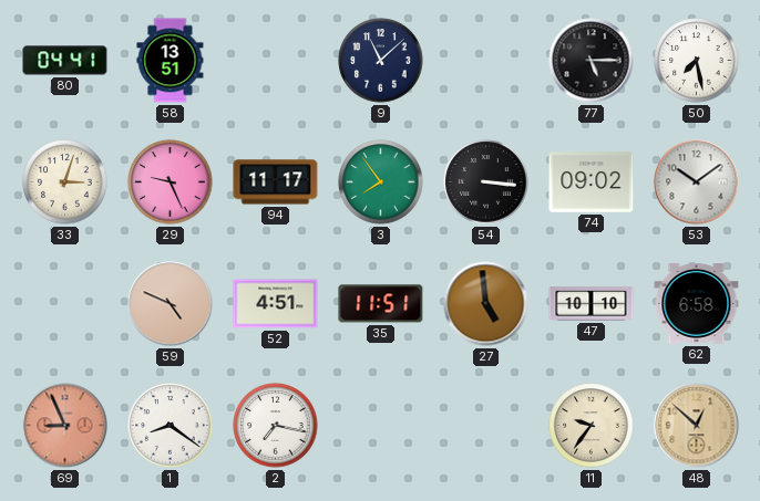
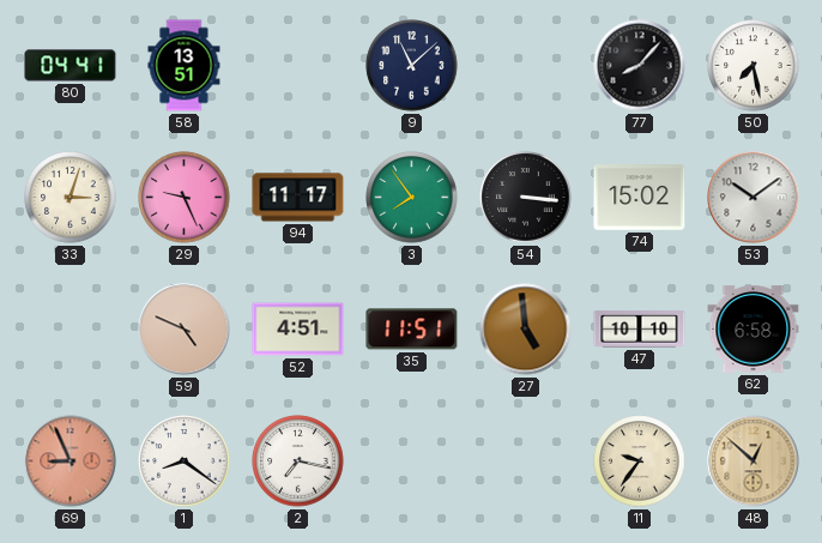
77: 5:15 -> 8:07
74: 09:02 -> 15:02
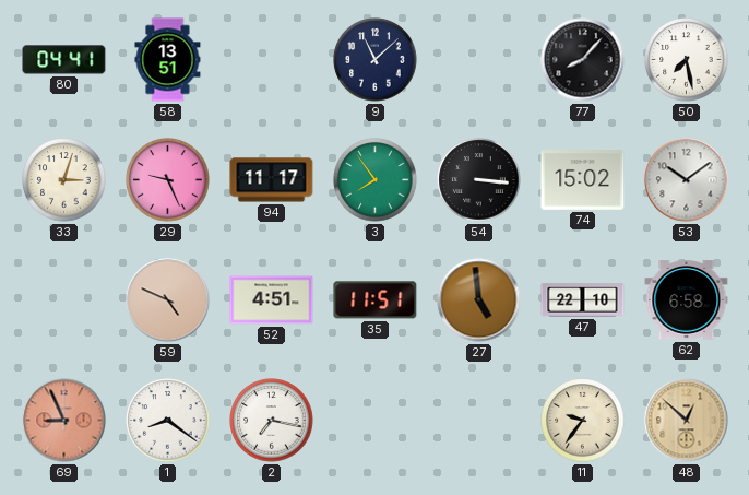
47: 10:10 -> 22:10
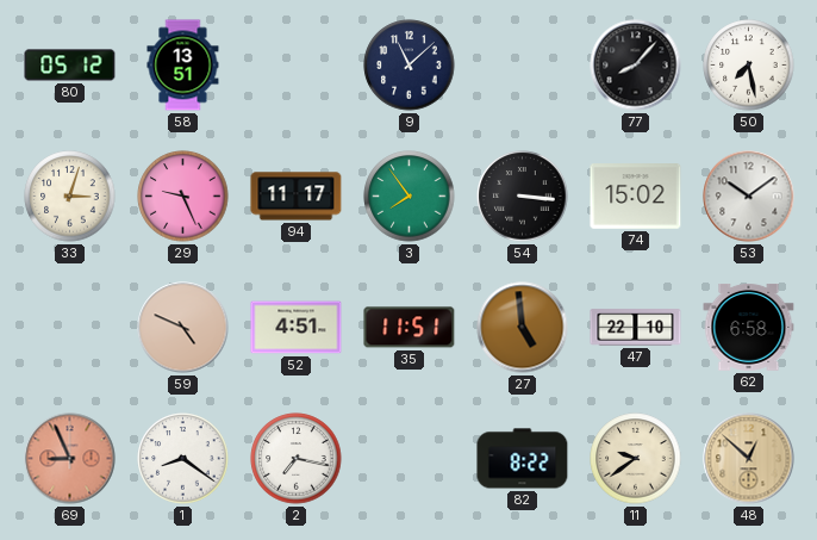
80: 04:41 -> 05:12
82: none -> 8:22
11: 9:36 -> 9:39
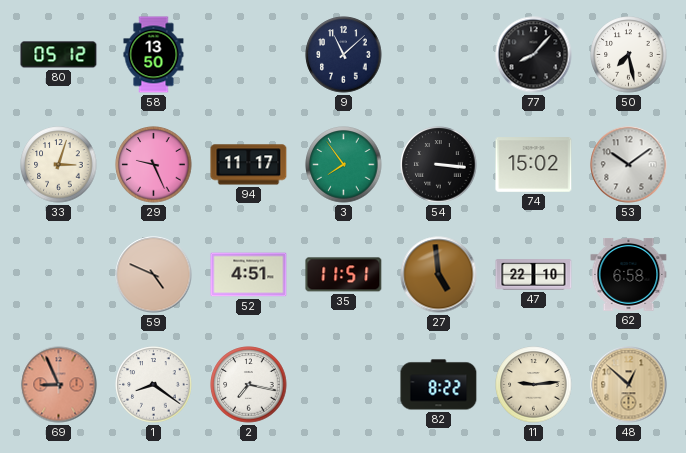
58: 13:51 -> 13:50
11: 9:39 -> 9:14
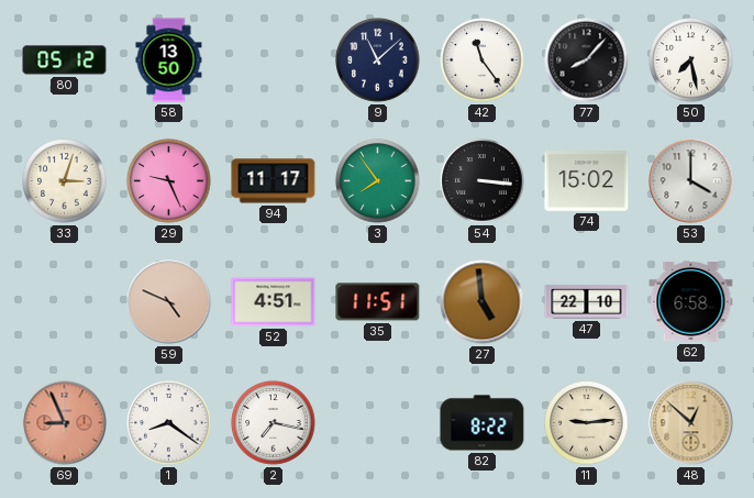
42: none -> 11:24
53: 10:09 -> 4:00
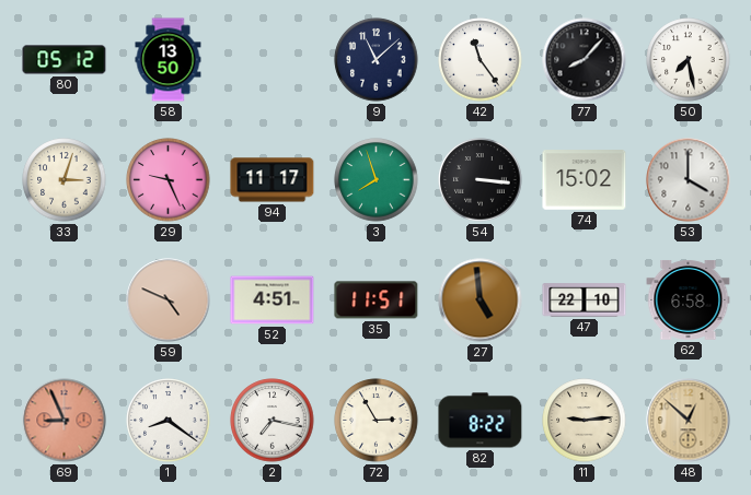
3: 7:54 -> 7:57
72: none -> 2:55
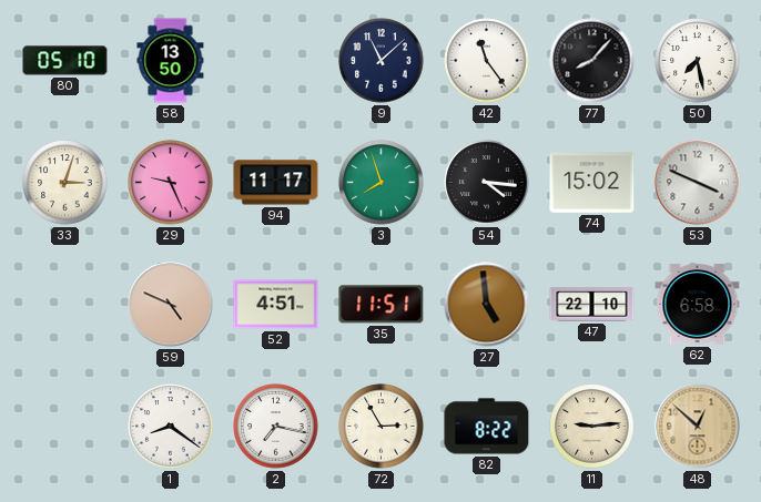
80: 05:12 -> 05:10
54: 3:16 -> 4:16
53: 4:00 -> 3:49
69: 8:56 -> none
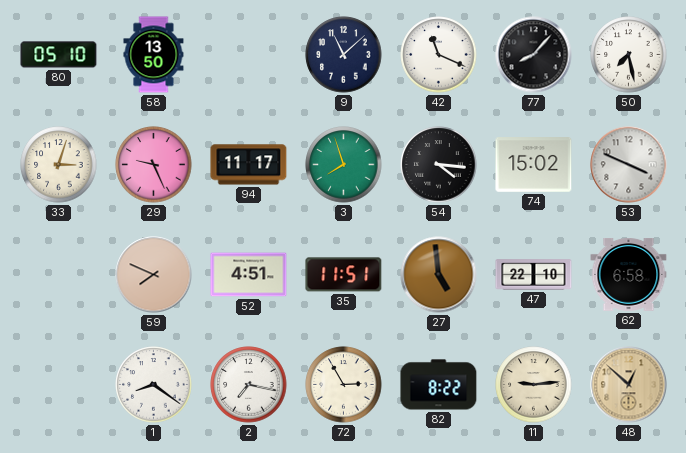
42: 11:24 -> 11:19
59: 4:49 -> 7:49
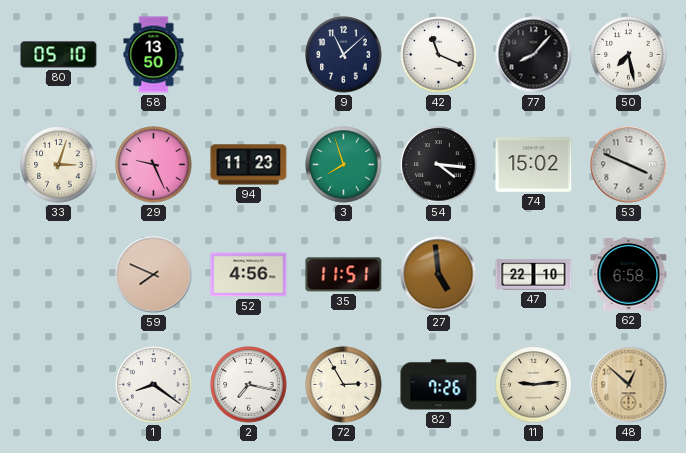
94: 11:17 -> 11:23
52: 4:51 -> 4:56
82: 8:22 -> 7:26
